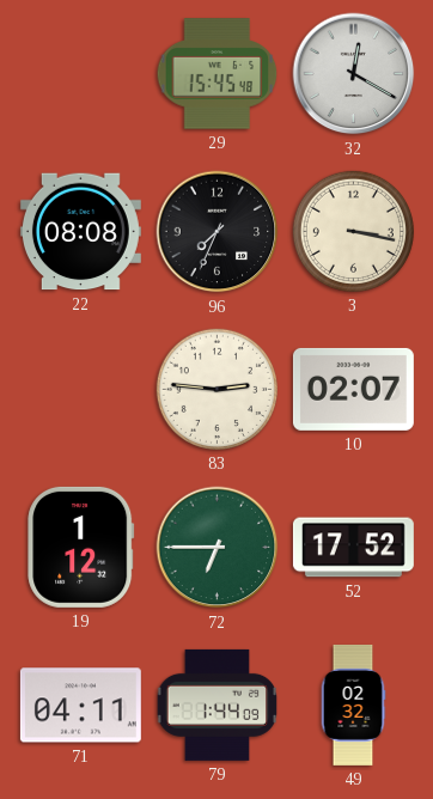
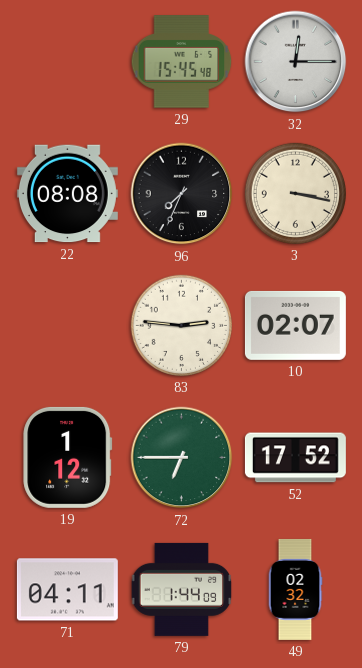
32: 12:20 -> 12:15
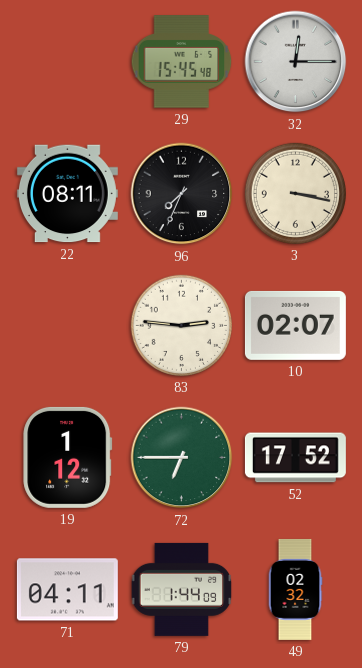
22: 08:08 -> 08:11
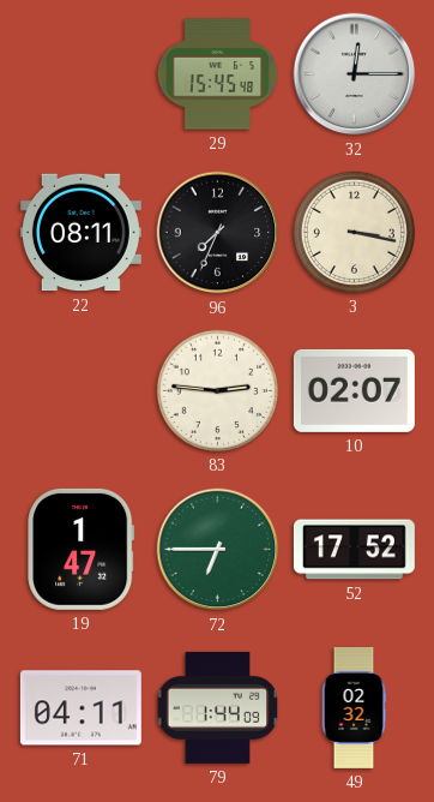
19: 1:12 -> 1:47
